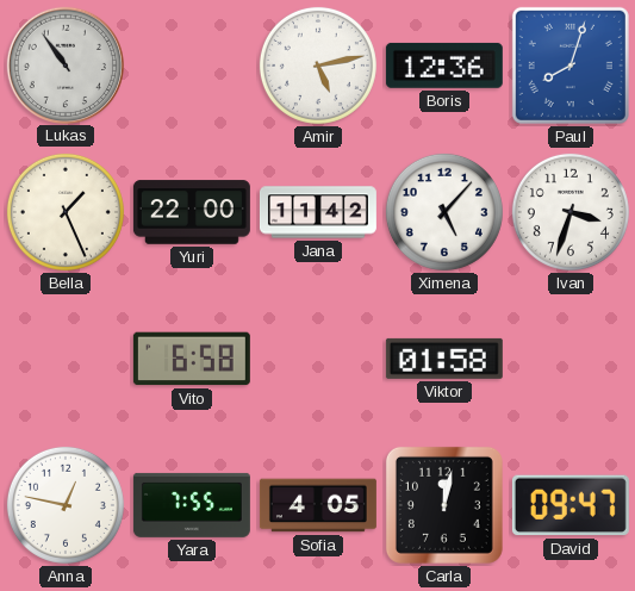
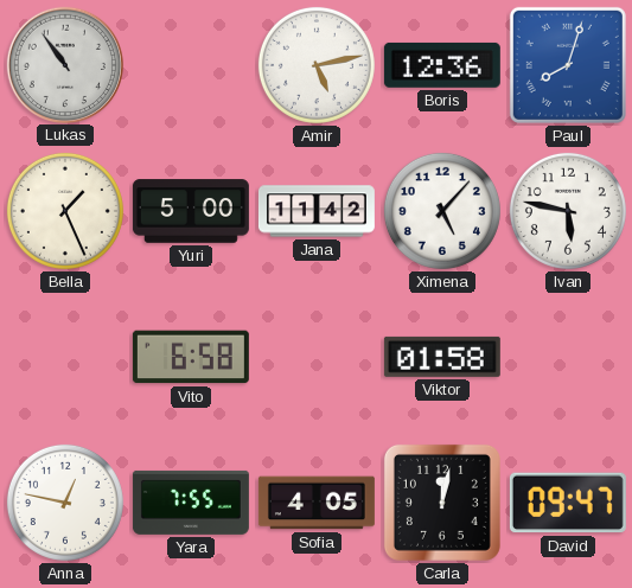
Yuri: 22:00 -> 5:00
Ivan: 3:33 -> 5:47
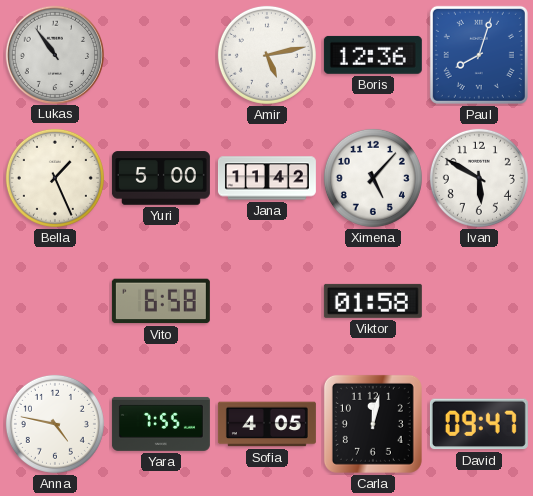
Ivan: 5:47 -> 5:50
Anna: 12:47 -> 4:47
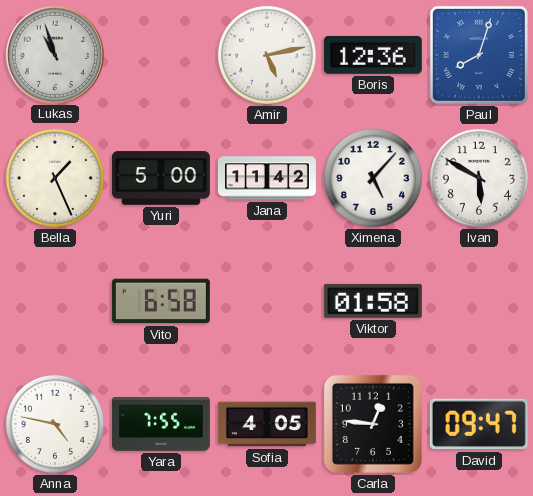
Lukas: 10:54 -> 10:57
Carla: 12:02 -> 12:46
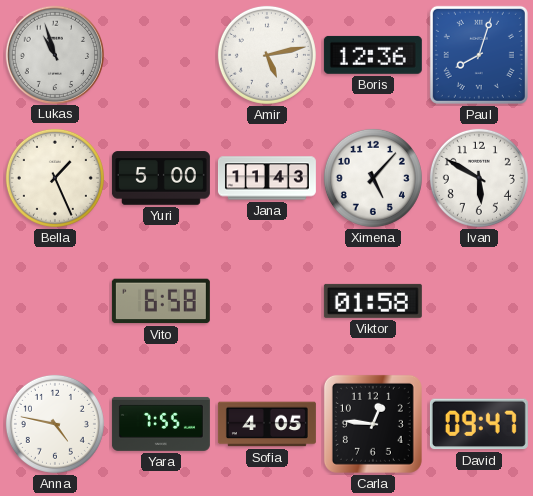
Jana: 11:42 -> 11:43
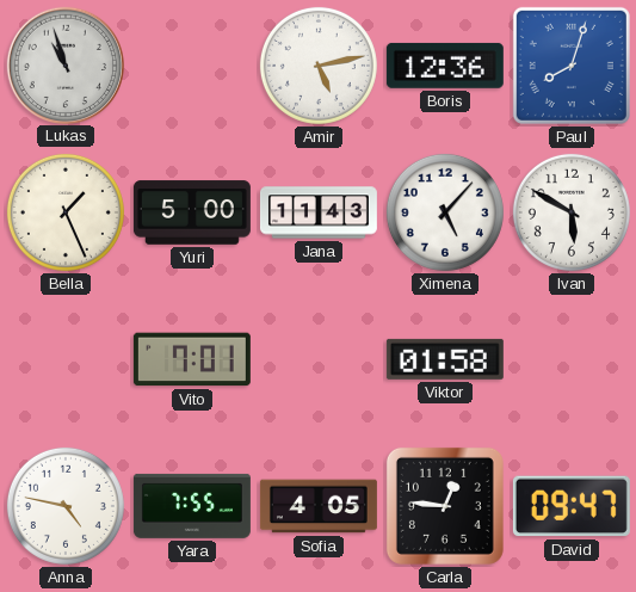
Vito: 6:58 -> 7:01
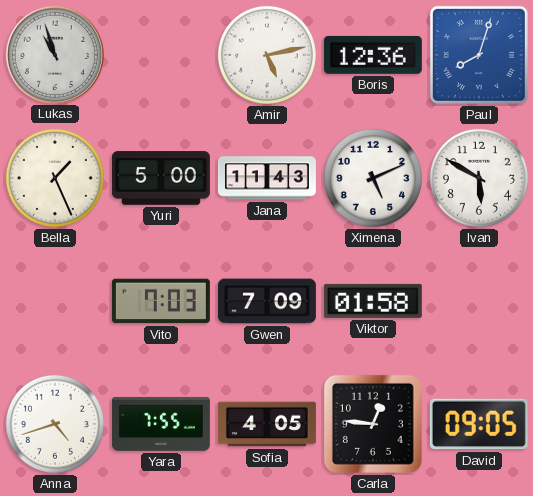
Ximena: 5:07 -> 5:11
Vito: 7:01 -> 7:03
Gwen: none -> 7:09
Anna: 4:47 -> 4:42
David: 09:47 -> 09:05
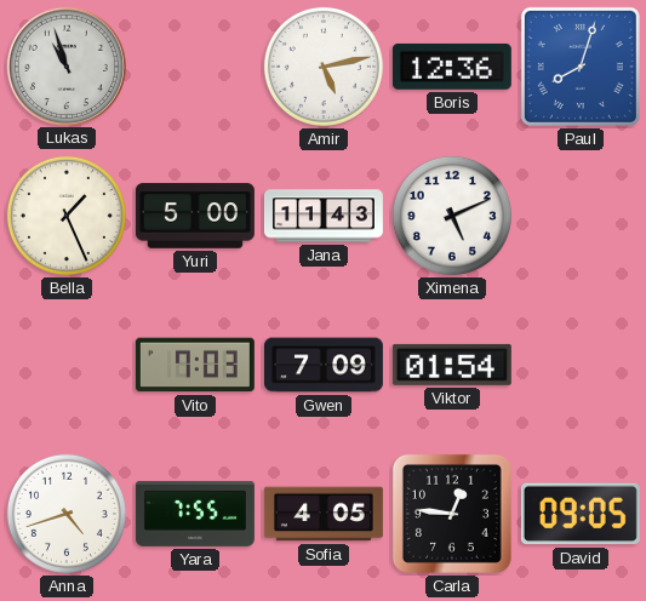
Ivan: 5:50 -> none
Viktor: 01:58 -> 01:54
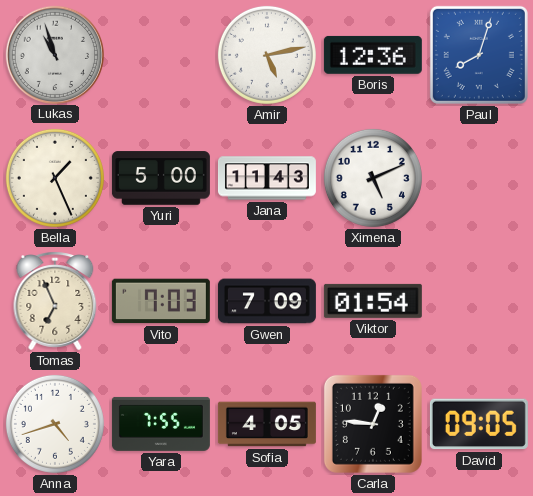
Tomas: none -> 6:56
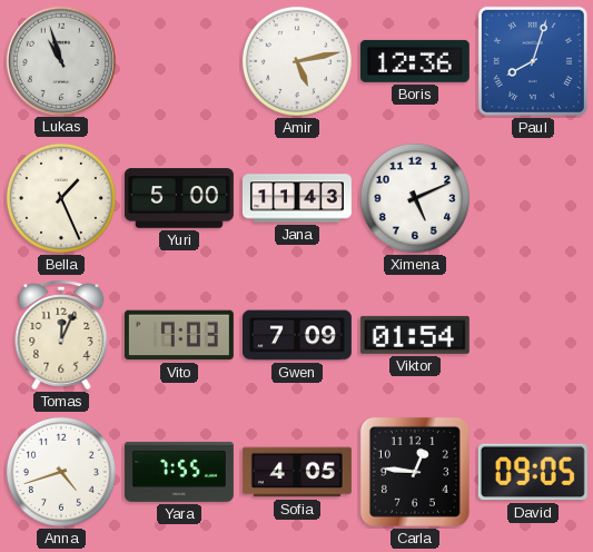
Tomas: 6:56 -> 12:04
